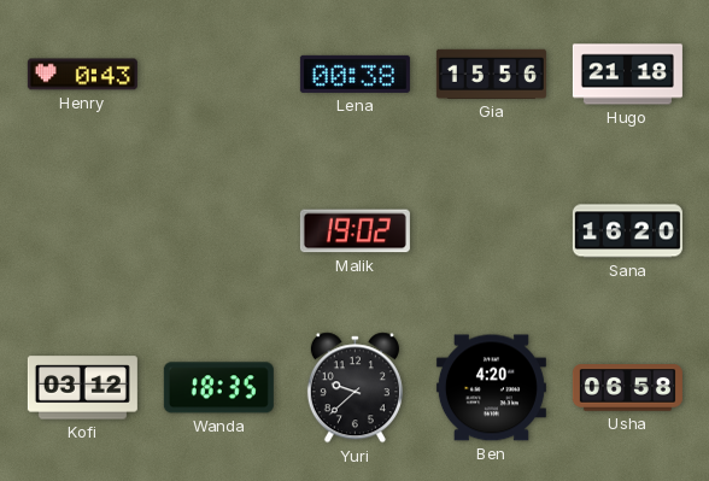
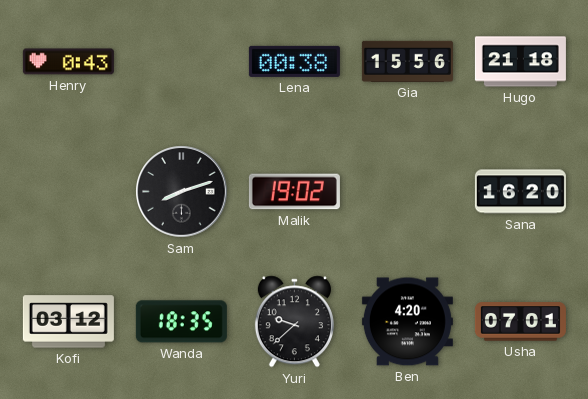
Sam: none -> 8:12
Usha: 06:58 -> 07:01
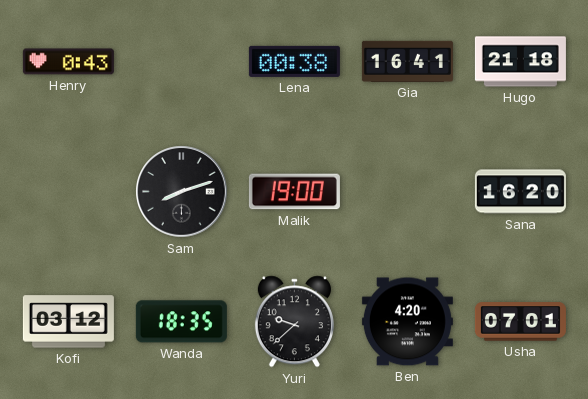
Gia: 15:56 -> 16:41
Malik: 19:02 -> 19:00
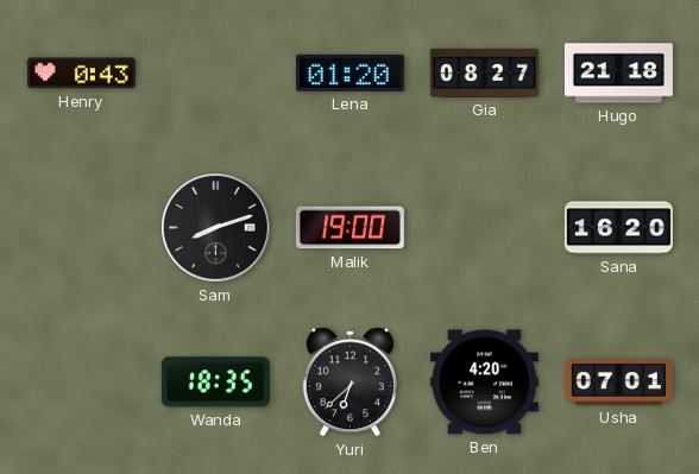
Lena: 00:38 -> 01:20
Gia: 16:41 -> 08:27
Kofi: 03:12 -> none
Yuri: 9:38 -> 6:38
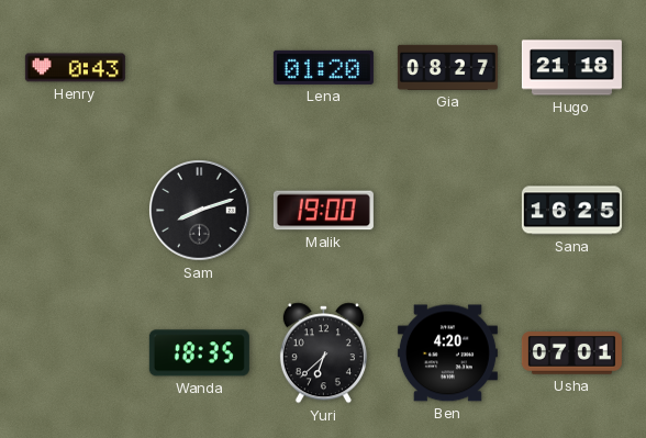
Sana: 16:20 -> 16:25
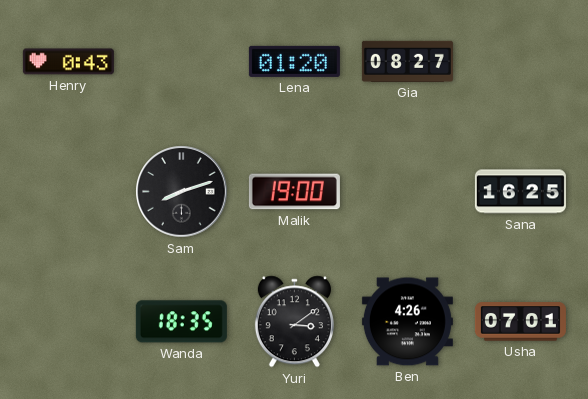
Hugo: 21:18 -> none
Yuri: 6:38 -> 3:09
Ben: 4:20 -> 4:26
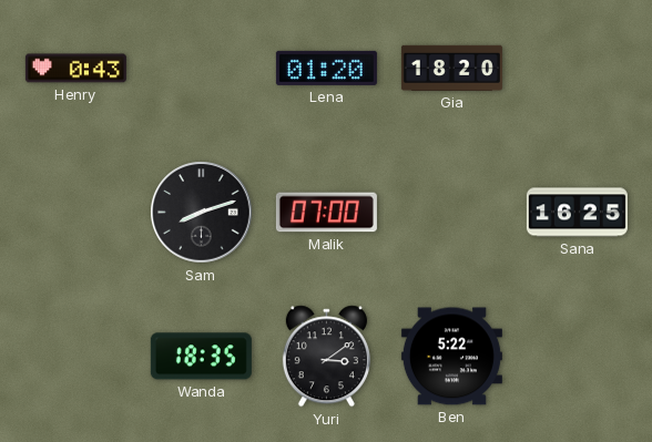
Gia: 08:27 -> 18:20
Malik: 19:00 -> 07:00
Ben: 4:26 -> 5:22
Usha: 07:01 -> none
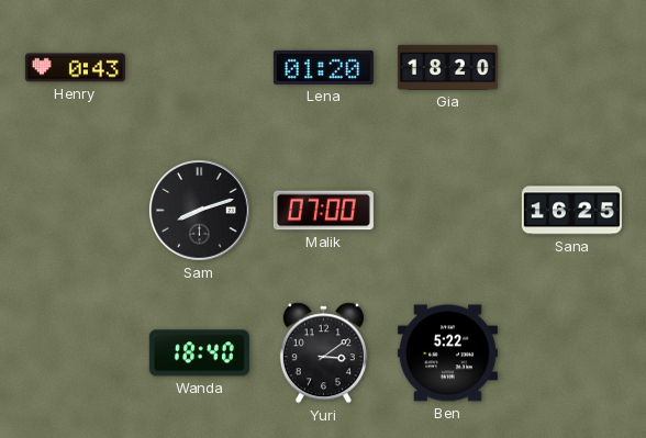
Wanda: 18:35 -> 18:40
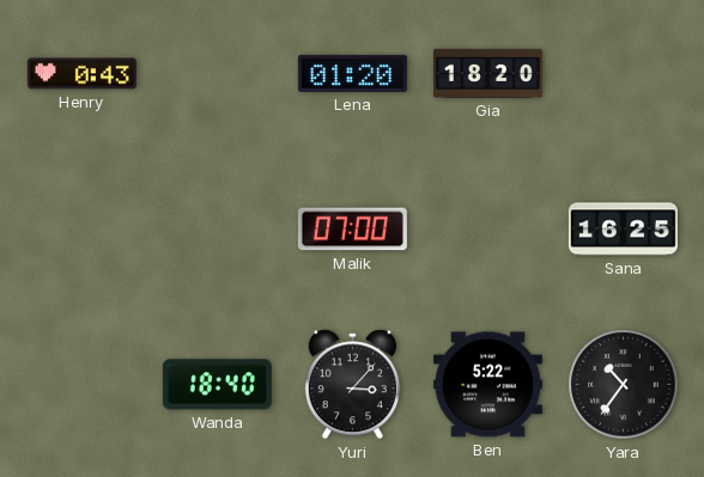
Sam: 8:12 -> none
Yuri: 3:09 -> 3:07
Yara: none -> 10:36
